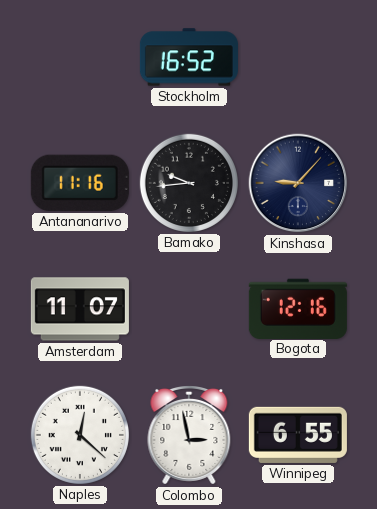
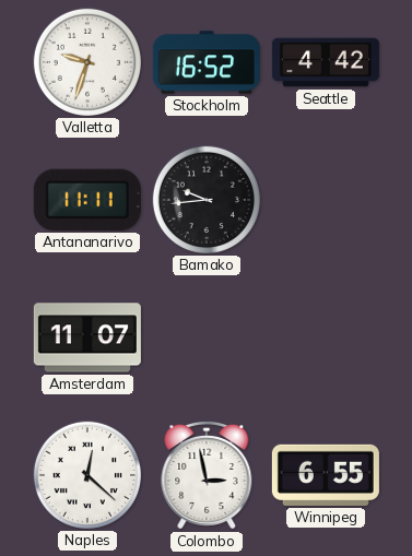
Valletta: none -> 9:33
Seattle: none -> 4:42
Antananarivo: 11:16 -> 11:11
Kinshasa: 9:07 -> none
Bogota: 12:16 -> none
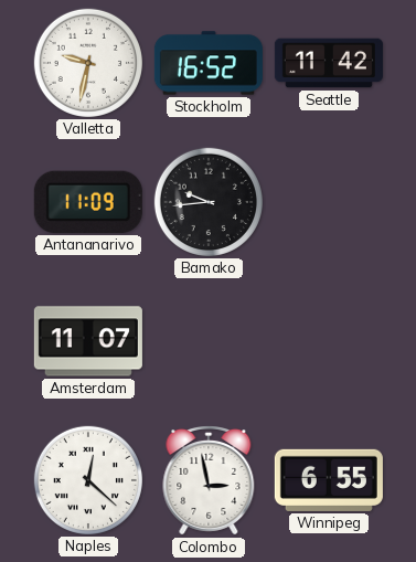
Valletta: 9:33 -> 9:32
Seattle: 4:42 -> 11:42
Antananarivo: 11:11 -> 11:09
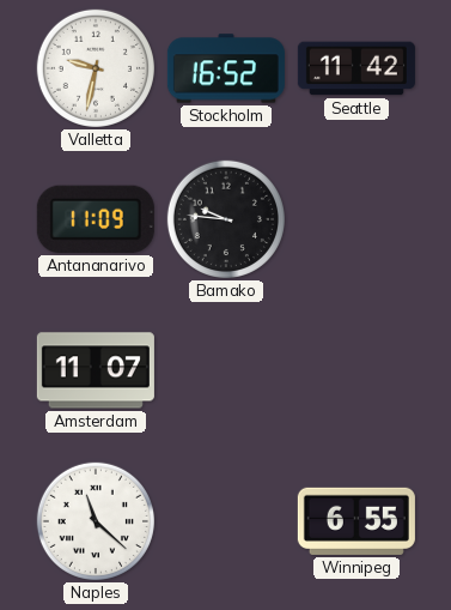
Bamako: 9:44 -> 9:46
Naples: 12:22 -> 11:22
Colombo: 2:58 -> none
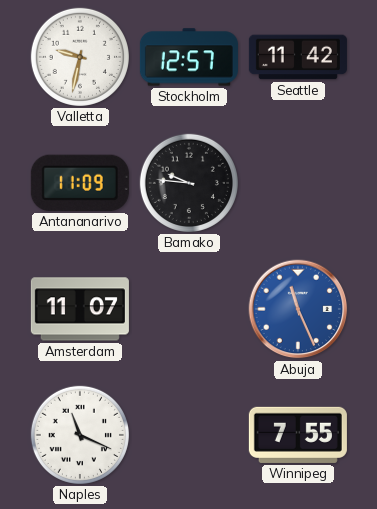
Stockholm: 16:52 -> 12:57
Abuja: none -> 11:26
Naples: 11:22 -> 11:19
Winnipeg: 6:55 -> 7:55
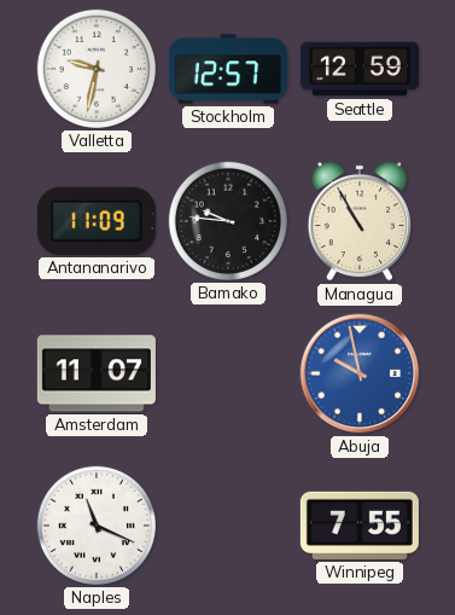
Seattle: 11:42 -> 12:59
Managua: none -> 10:55
Abuja: 11:26 -> 9:58
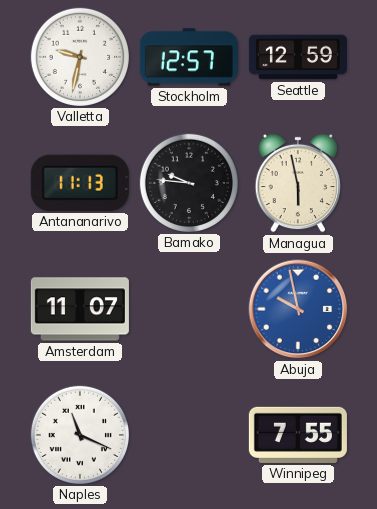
Antananarivo: 11:09 -> 11:13
Managua: 10:55 -> 5:58
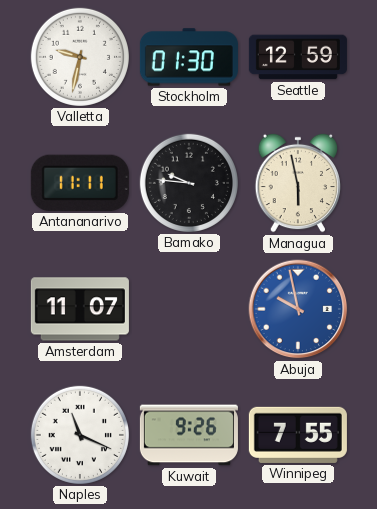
Stockholm: 12:57 -> 01:30
Antananarivo: 11:13 -> 11:11
Kuwait: none -> 9:26
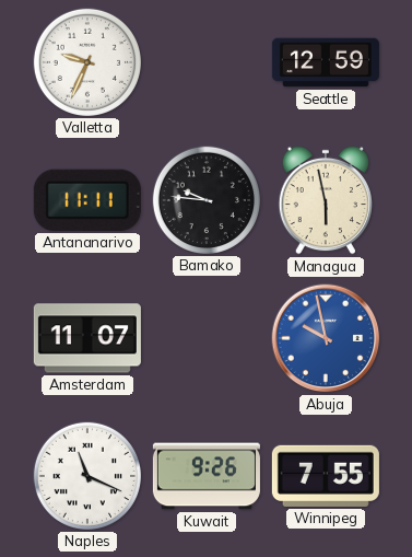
Valletta: 9:32 -> 9:34
Stockholm: 01:30 -> none
